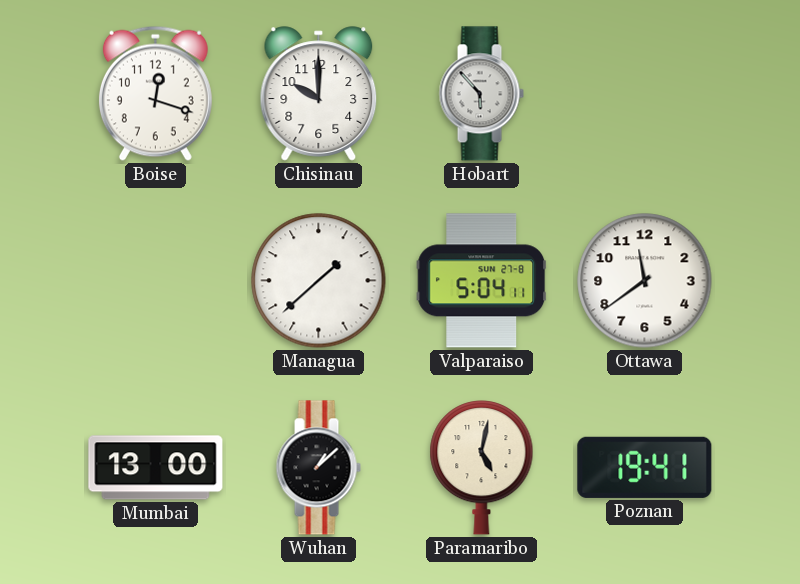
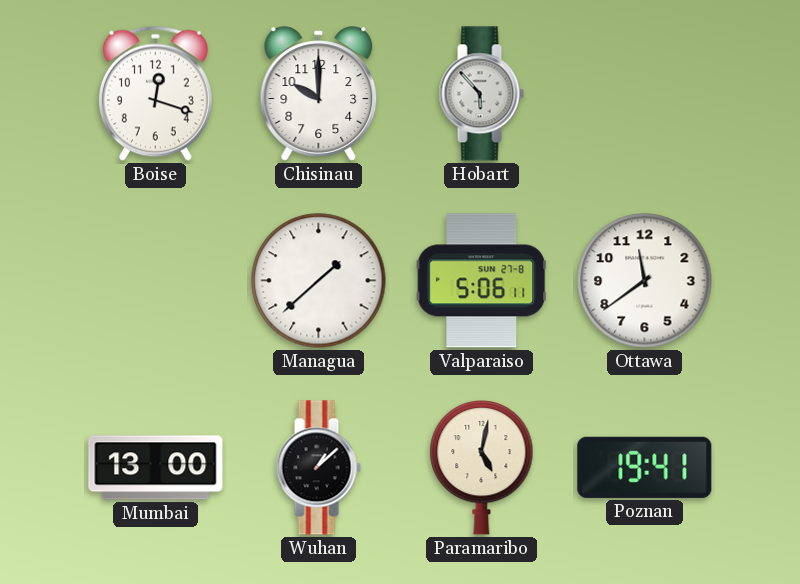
Valparaiso: 5:04 -> 5:06
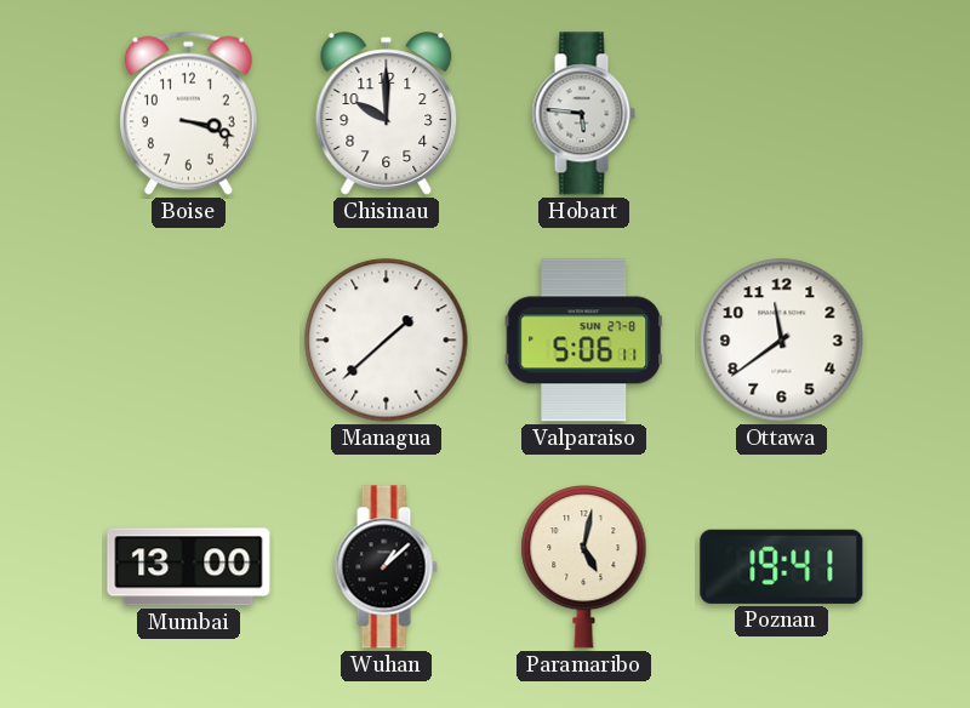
Boise: 12:18 -> 3:18
Hobart: 5:53 -> 5:46
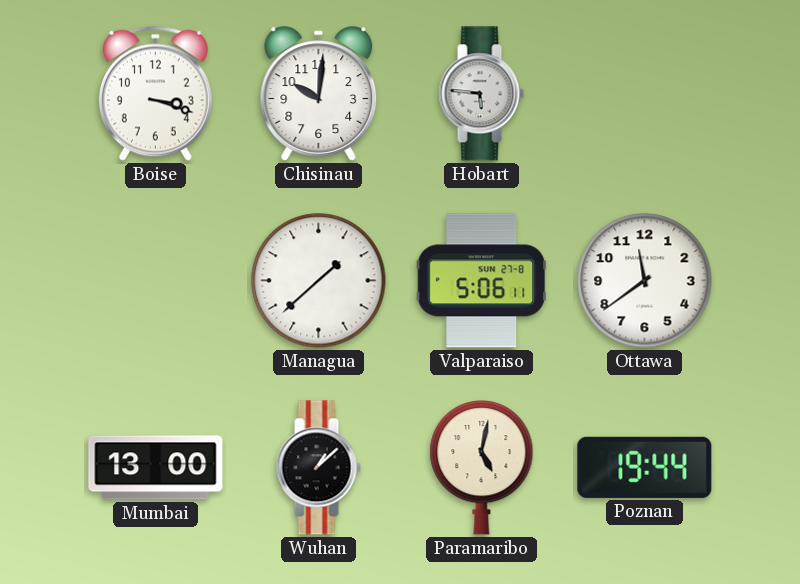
Chisinau: 10:00 -> 10:01
Poznan: 19:41 -> 19:44
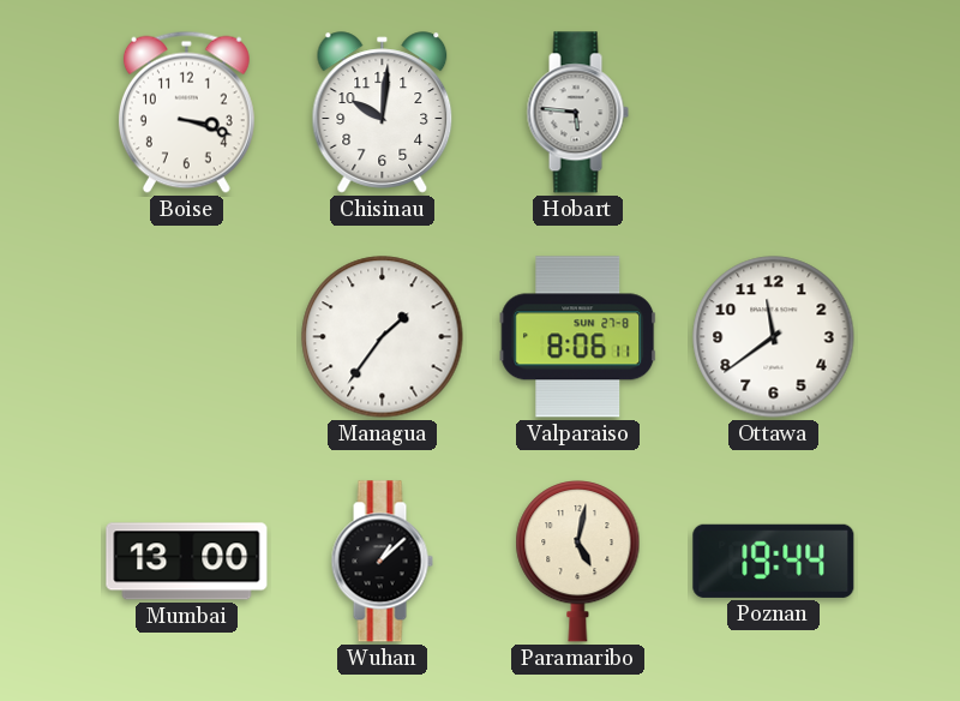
Managua: 1:38 -> 1:36
Valparaiso: 5:06 -> 8:06
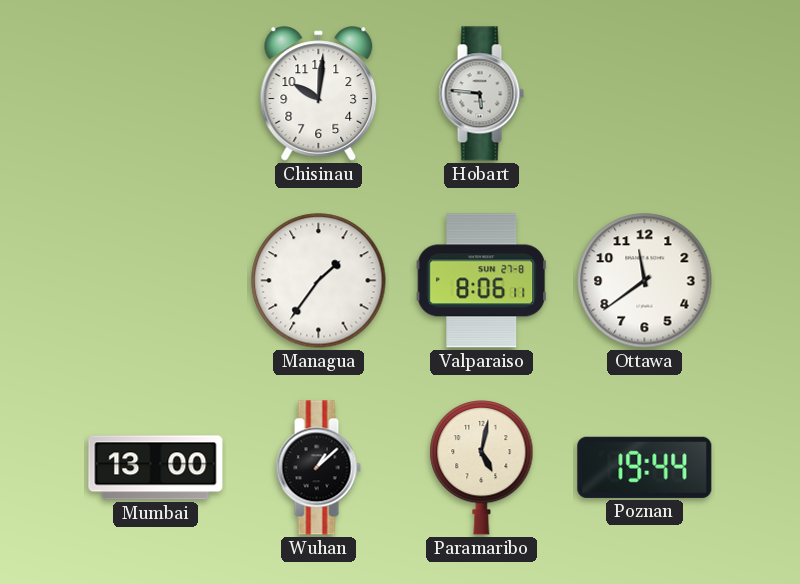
Boise: 3:18 -> none
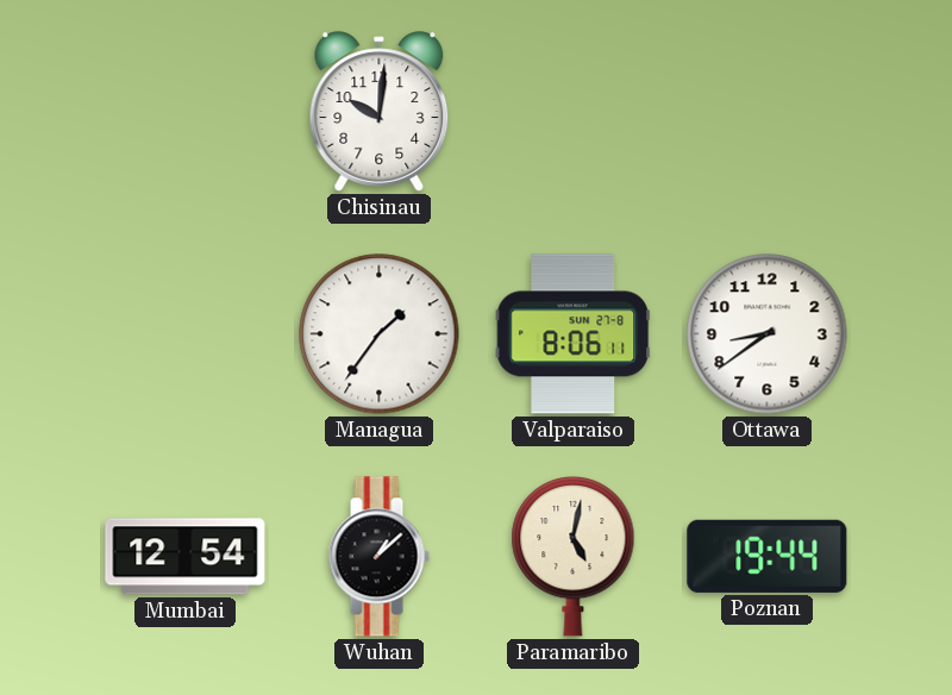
Hobart: 5:46 -> none
Ottawa: 11:39 -> 8:39
Mumbai: 13:00 -> 12:54
